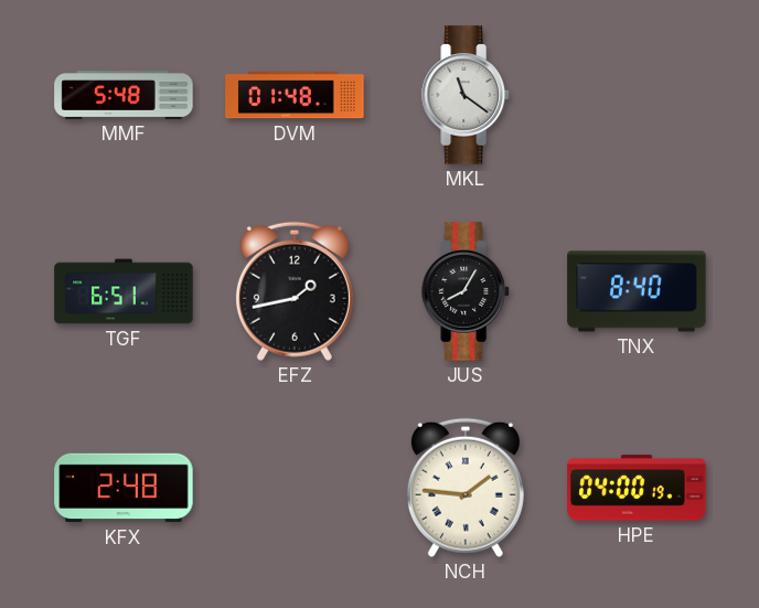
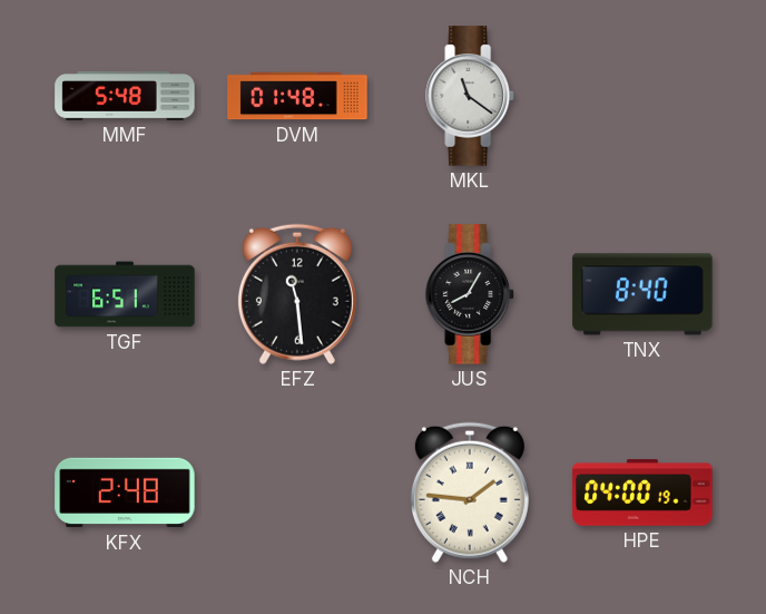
EFZ: 1:43 -> 11:29
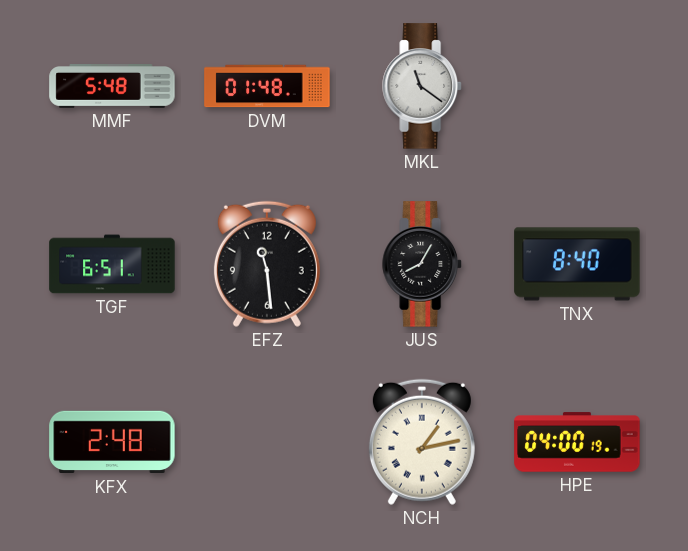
NCH: 1:46 -> 1:13
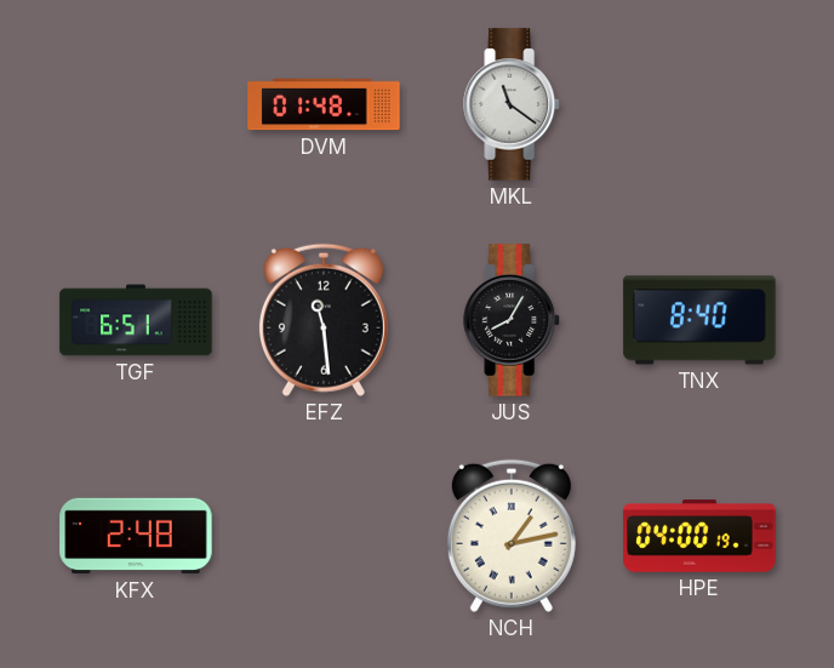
MMF: 5:48 -> none
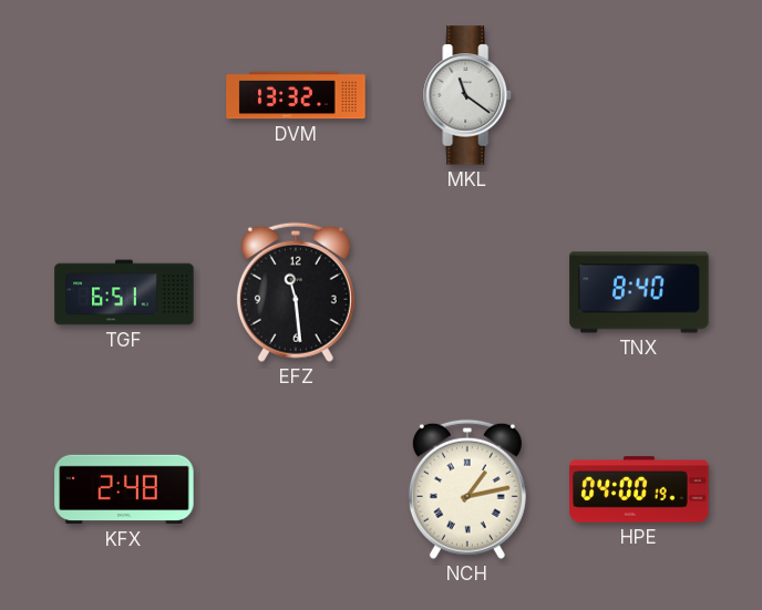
DVM: 01:48 -> 13:32
JUS: 8:05 -> none
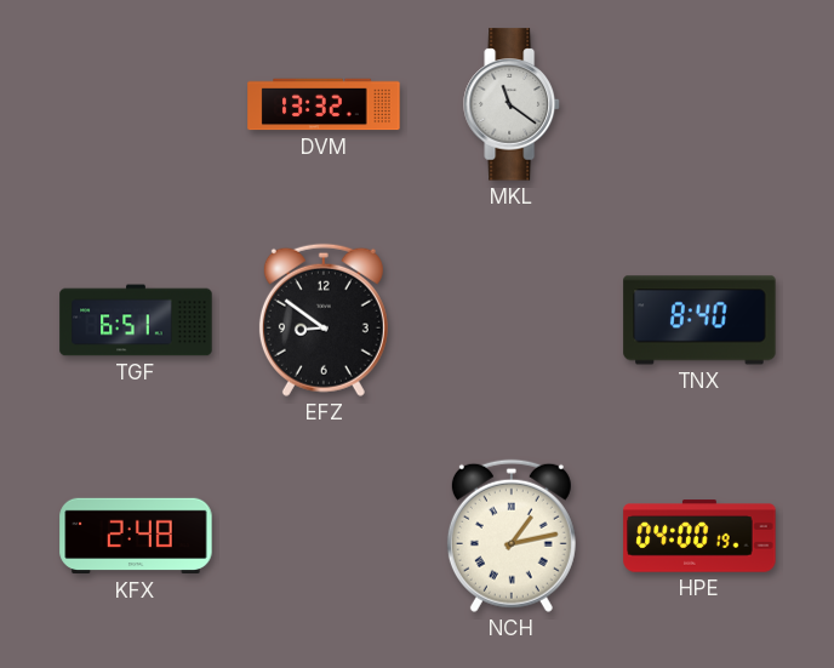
EFZ: 11:29 -> 8:51
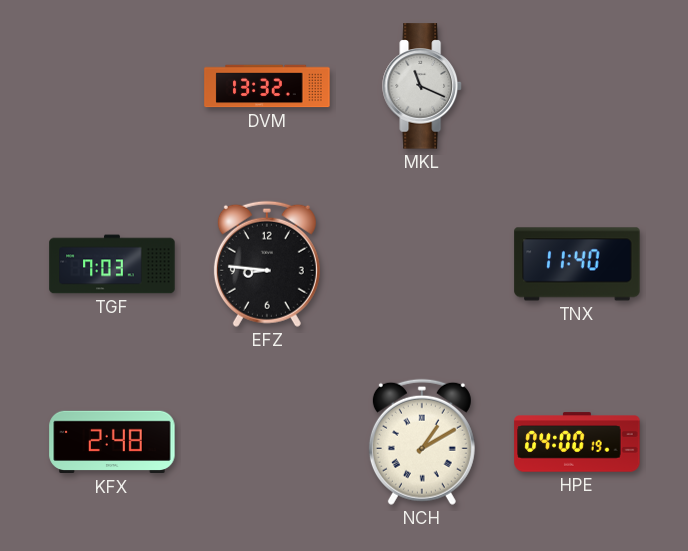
MKL: 11:21 -> 11:19
TGF: 6:51 -> 7:03
EFZ: 8:51 -> 8:46
TNX: 8:40 -> 11:40
NCH: 1:13 -> 1:10
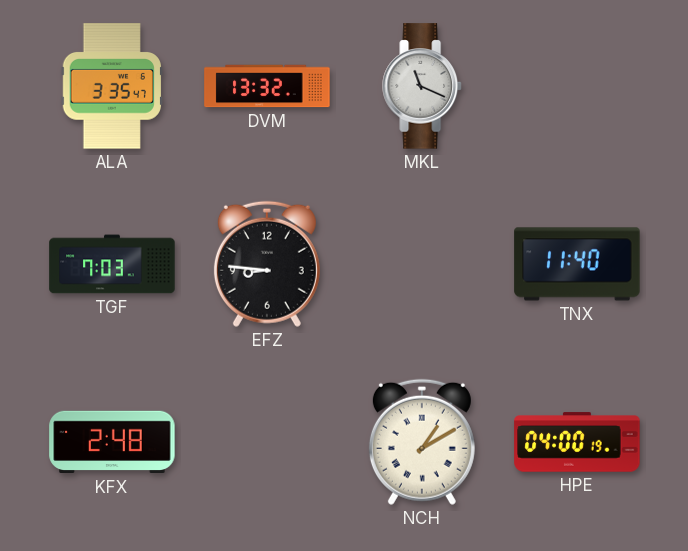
ALA: none -> 3:35
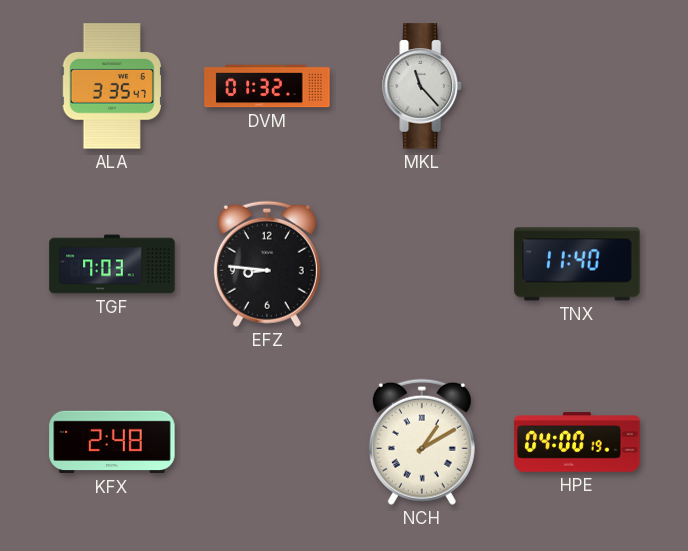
DVM: 13:32 -> 01:32
MKL: 11:19 -> 11:23
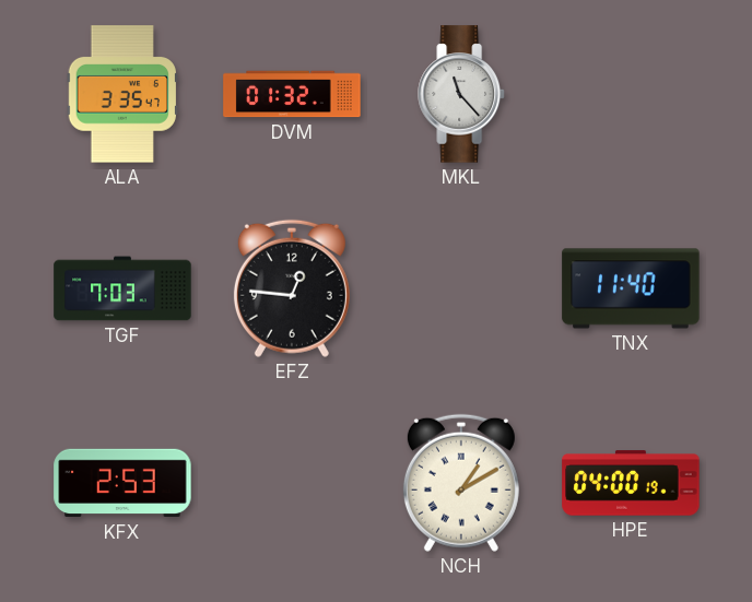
EFZ: 8:46 -> 12:46
KFX: 2:48 -> 2:53
